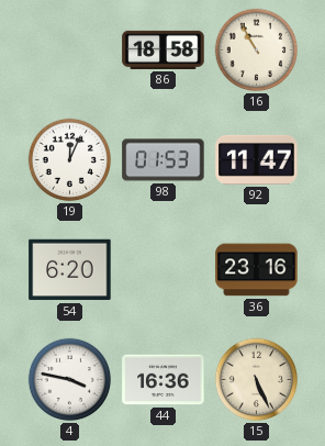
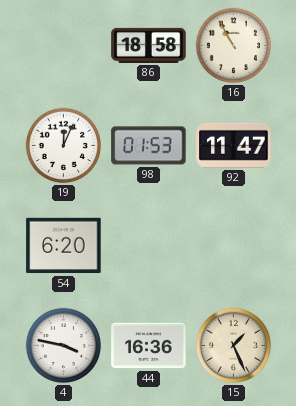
36: 23:16 -> none
15: 5:26 -> 1:26
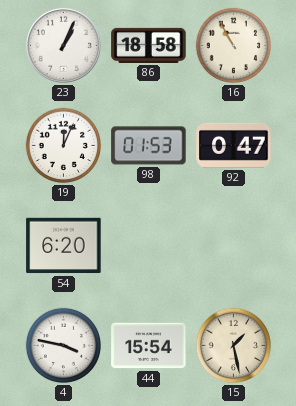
23: none -> 1:04
92: 11:47 -> 0:47
44: 16:36 -> 15:54
15: 1:26 -> 1:28
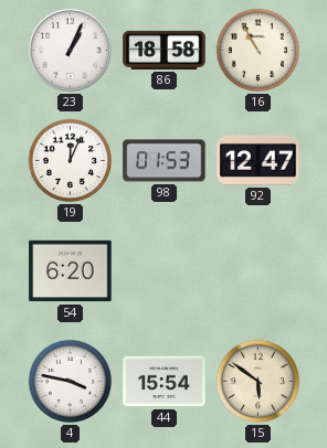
92: 0:47 -> 12:47
15: 1:28 -> 5:51
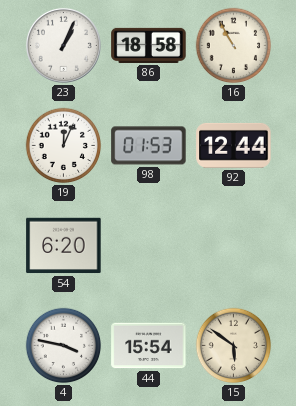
92: 12:47 -> 12:44
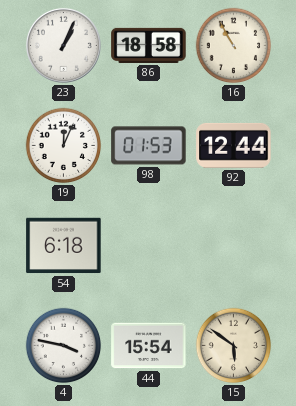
54: 6:20 -> 6:18
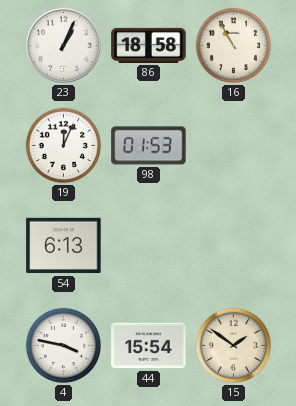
92: 12:44 -> none
54: 6:18 -> 6:13
15: 5:51 -> 1:51
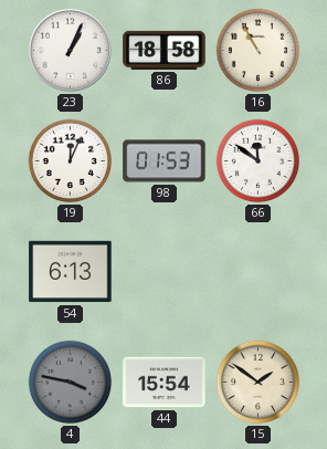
66: none -> 11:51
4 dial: white -> grey
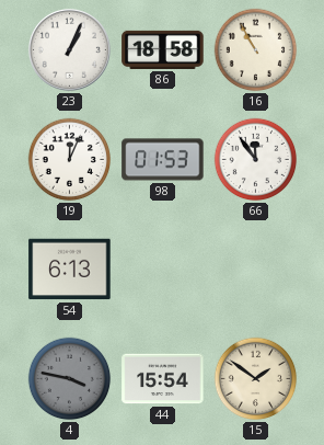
66: 11:51 -> 11:54
